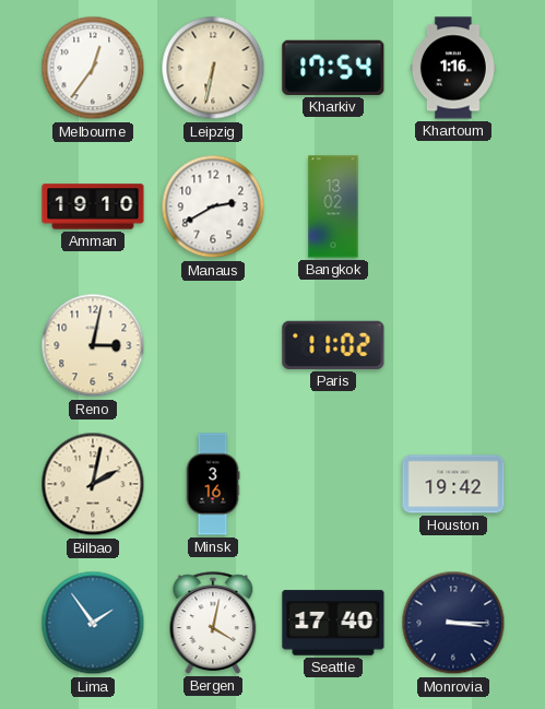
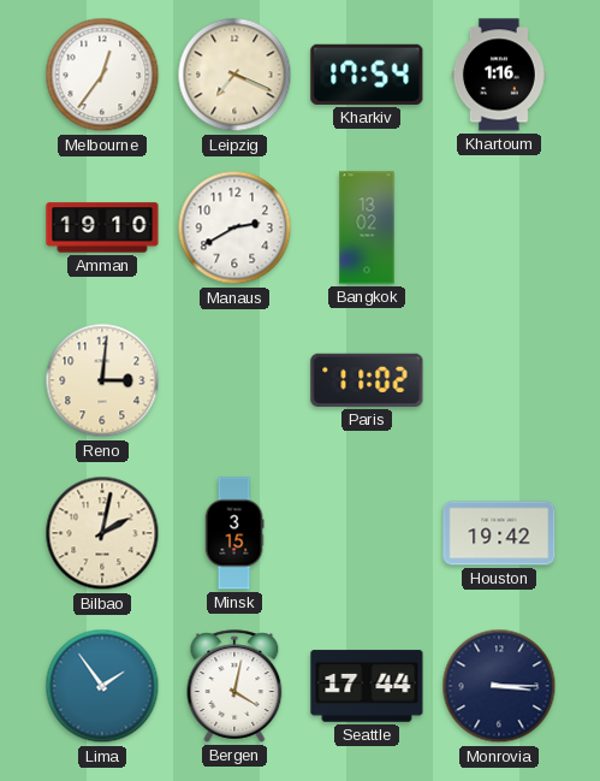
Leipzig: 6:32 -> 7:19
Reno: 3:02 -> 3:01
Minsk: 3:16 -> 3:15
Seattle: 17:40 -> 17:44
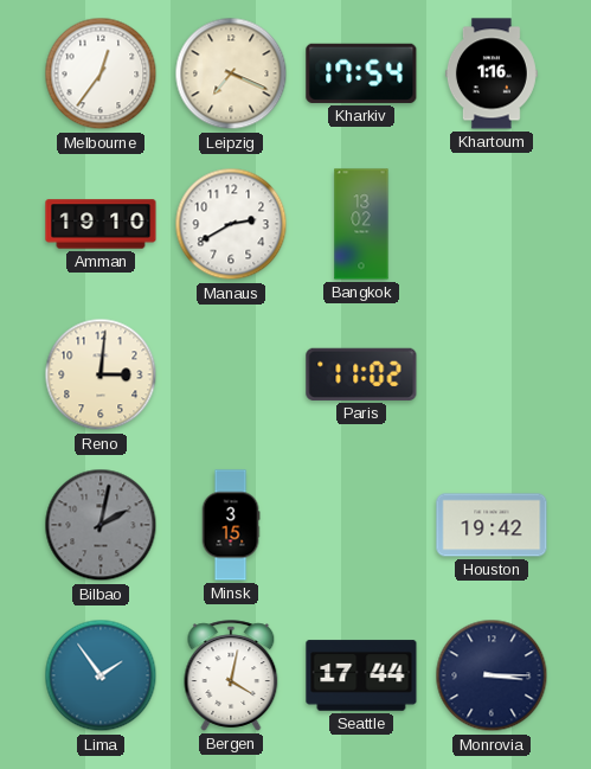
Bilbao dial: cream -> grey
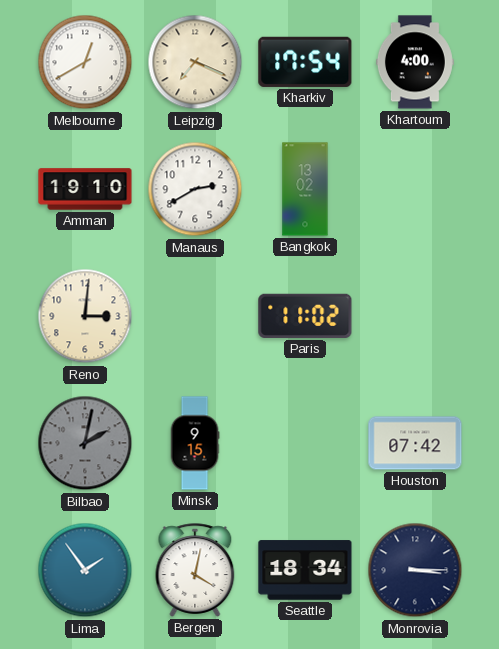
Melbourne: 12:36 -> 12:40
Khartoum: 1:16 -> 4:00
Minsk: 3:15 -> 9:15
Houston: 19:42 -> 07:42
Seattle: 17:44 -> 18:34
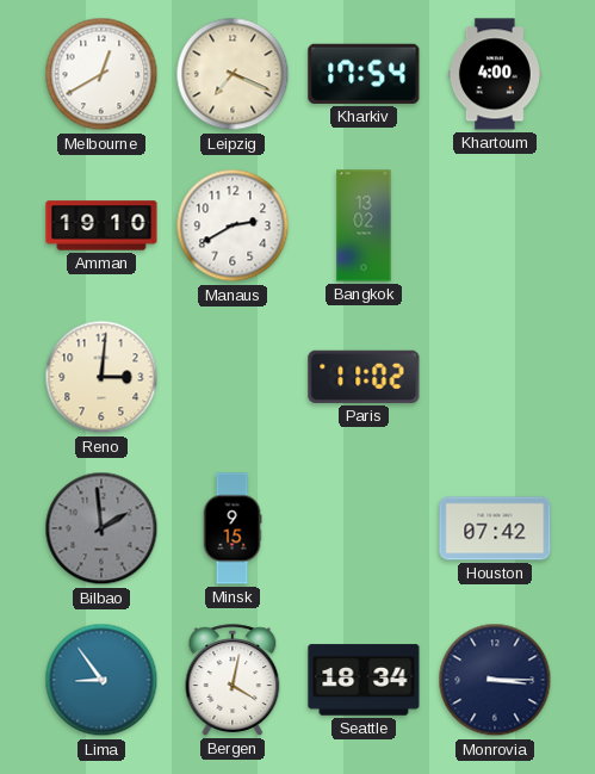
Bilbao: 2:02 -> 1:59
Lima: 1:54 -> 8:54
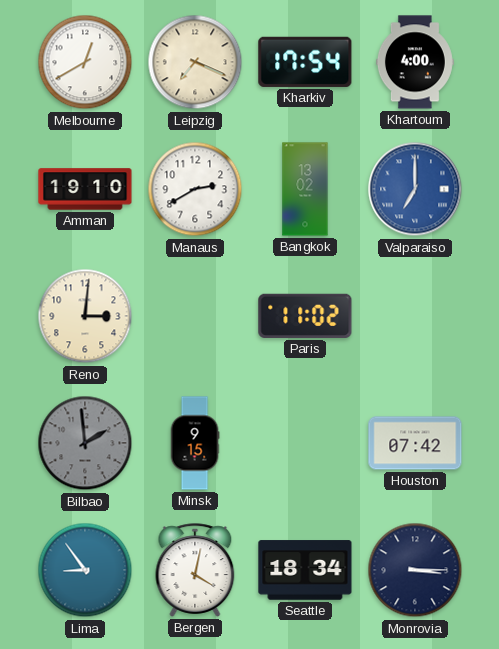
Valparaiso: none -> 7:00
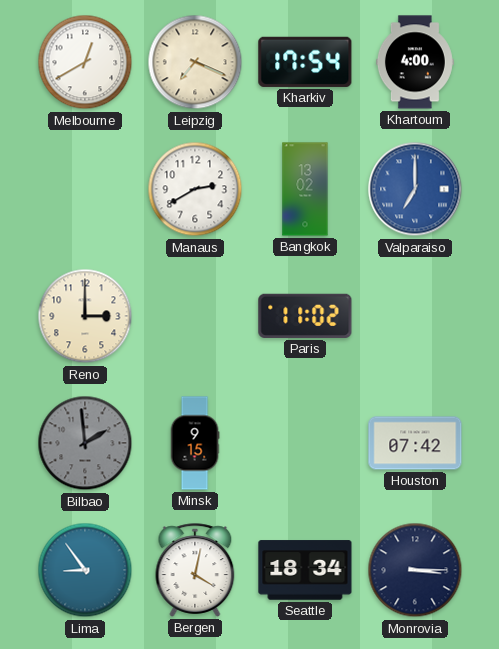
Amman: 19:10 -> none
Reno: 3:01 -> 3:00
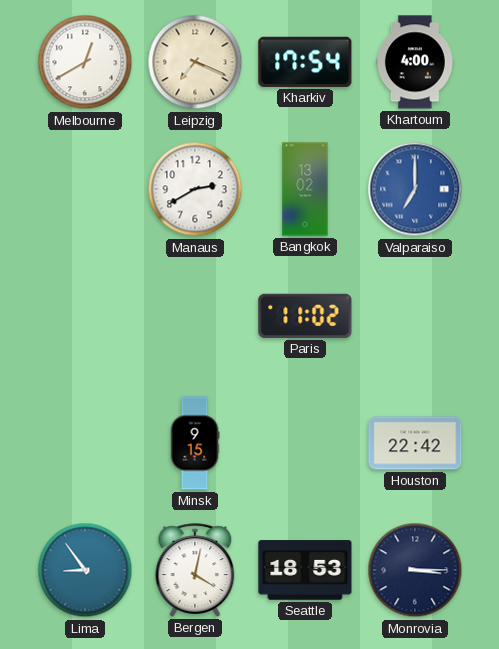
Reno: 3:00 -> none
Bilbao: 1:59 -> none
Houston: 07:42 -> 22:42
Seattle: 18:34 -> 18:53
